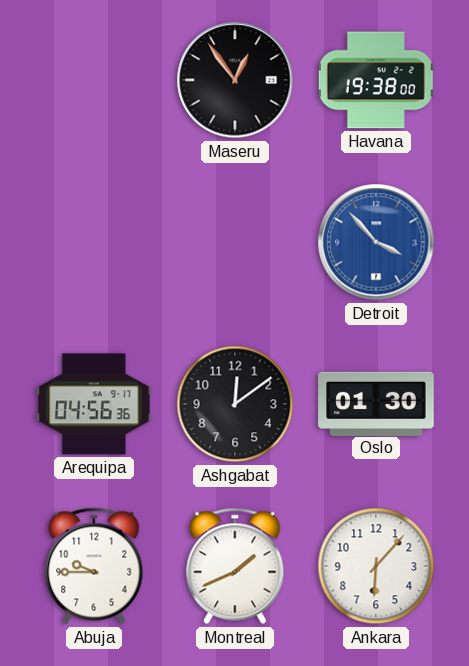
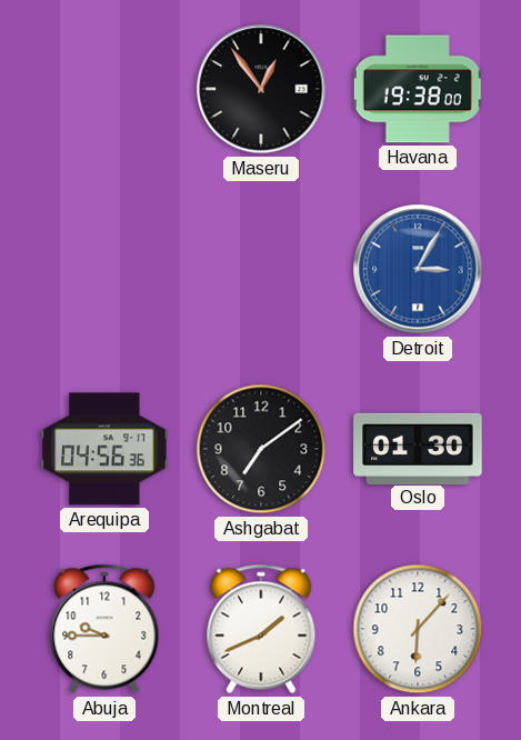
Detroit: 3:53 -> 3:05
Ashgabat: 12:09 -> 7:09
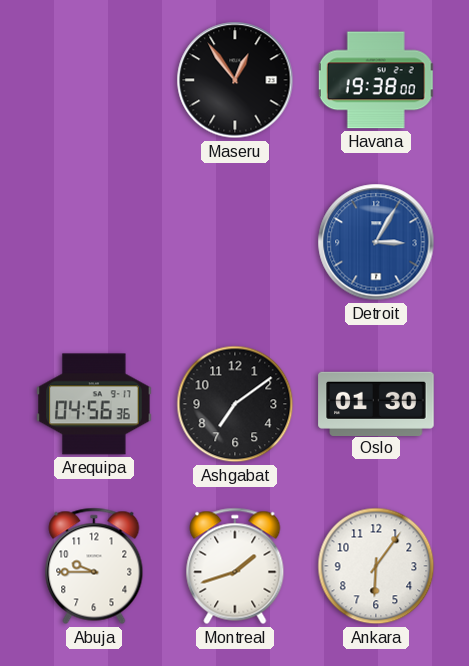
Montreal: 1:41 -> 1:42
Ankara: 6:07 -> 6:06
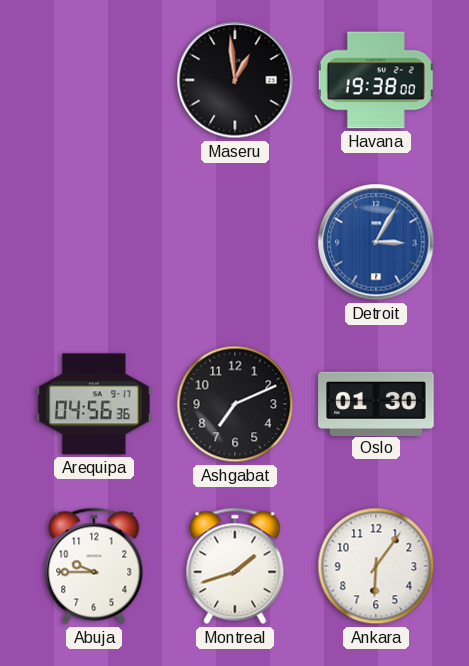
Maseru: 12:54 -> 12:59
Ashgabat: 7:09 -> 7:11
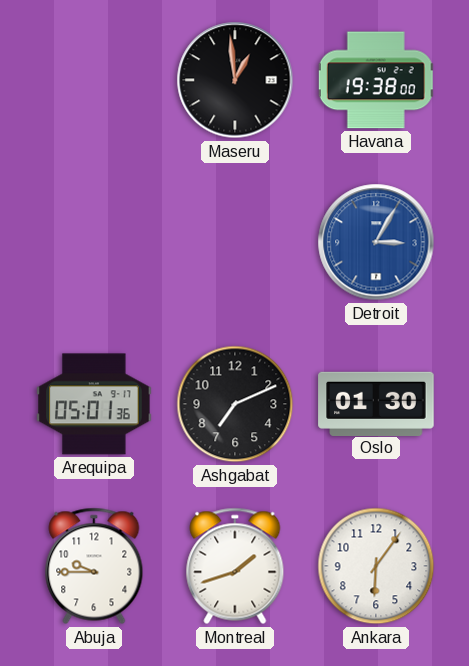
Arequipa: 04:56 -> 05:01
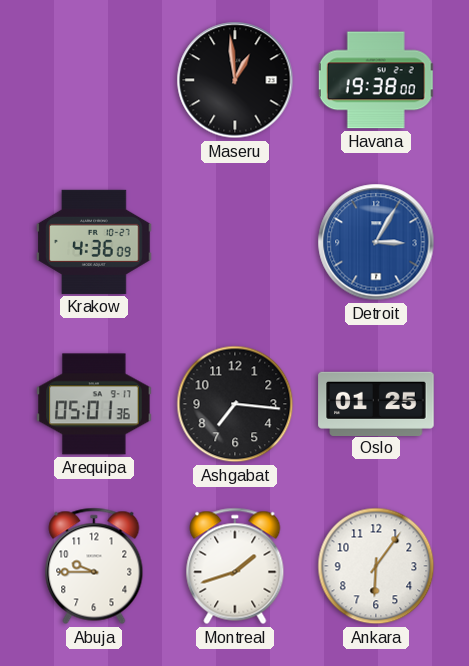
Krakow: none -> 4:36
Ashgabat: 7:11 -> 7:16
Oslo: 01:30 -> 01:25
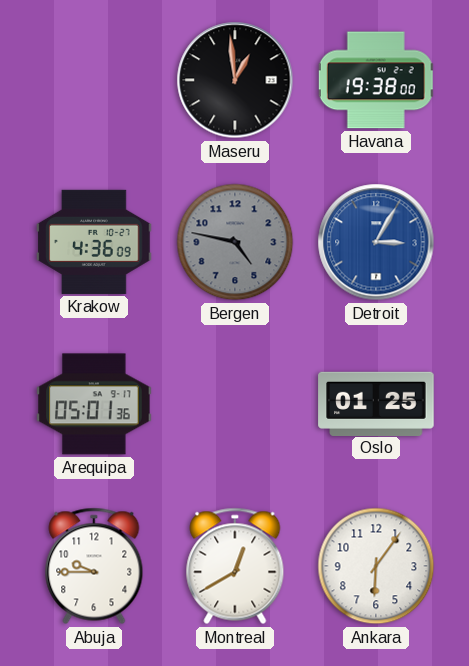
Bergen: none -> 4:47
Ashgabat: 7:16 -> none
Montreal: 1:42 -> 12:40
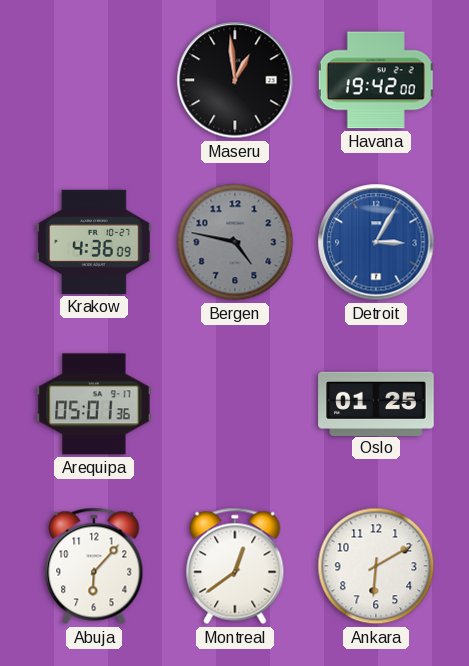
Havana: 19:38 -> 19:42
Abuja: 9:45 -> 6:07
Montreal: 12:40 -> 12:39
Ankara: 6:06 -> 6:10
